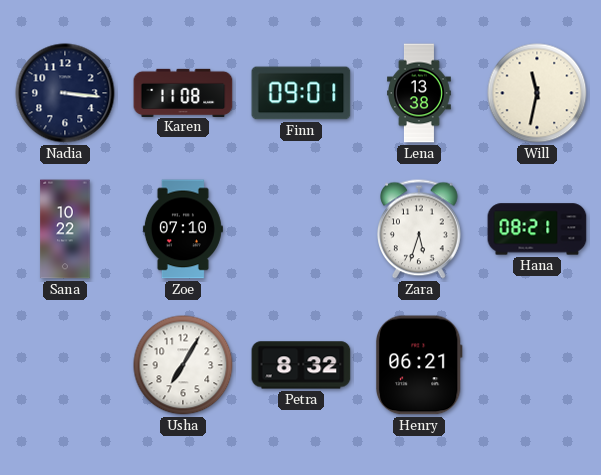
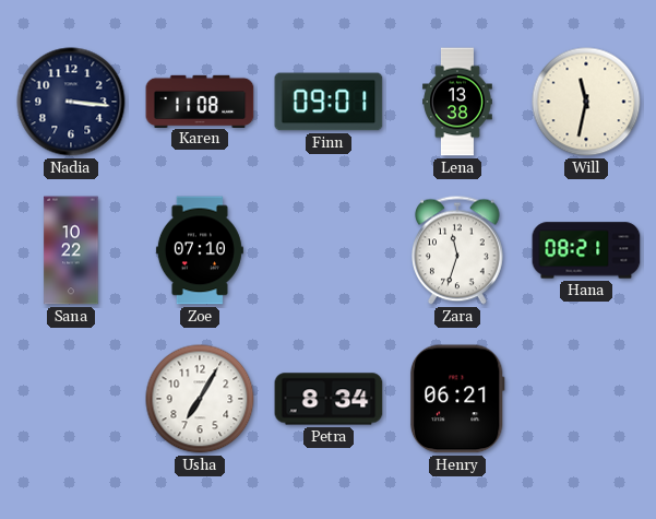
Zara: 5:33 -> 11:33
Petra: 8:32 -> 8:34
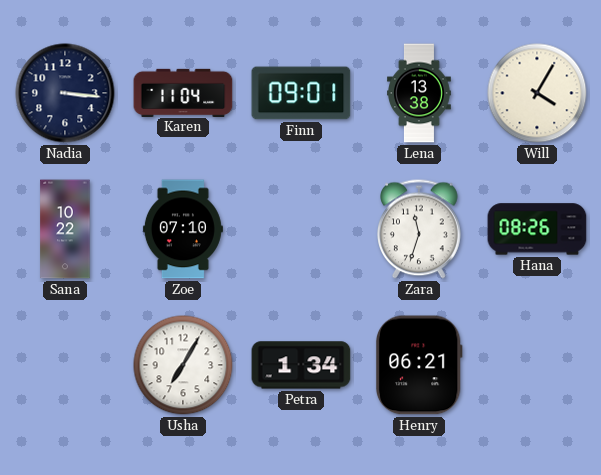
Karen: 11:08 -> 11:04
Will: 11:32 -> 4:05
Hana: 08:21 -> 08:26
Petra: 8:34 -> 1:34
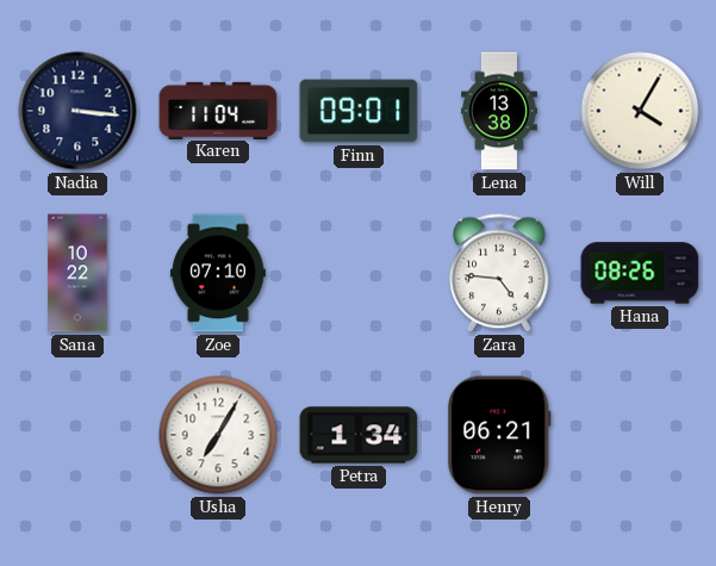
Zara: 11:33 -> 4:46
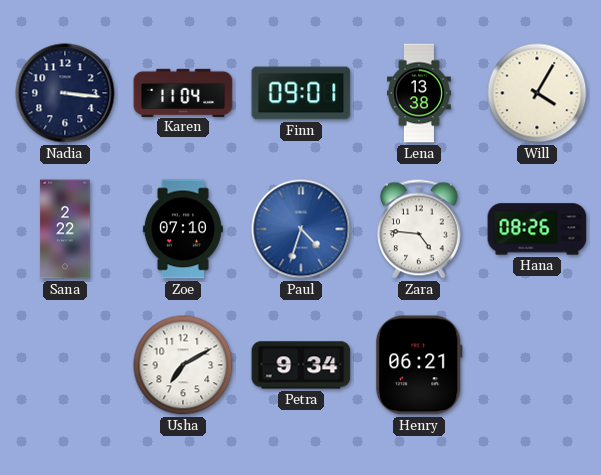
Sana: 10:22 -> 2:22
Paul: none -> 4:33
Usha: 7:05 -> 7:10
Petra: 1:34 -> 9:34
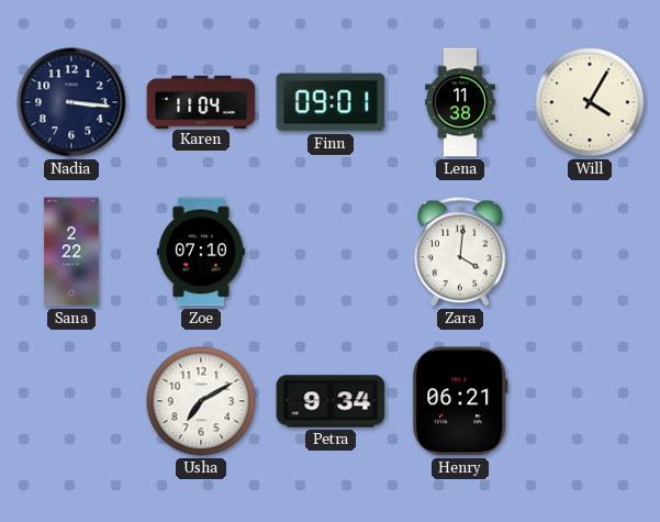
Lena: 13:38 -> 11:38
Paul: 4:33 -> none
Zara: 4:46 -> 4:01
Hana: 08:26 -> none
